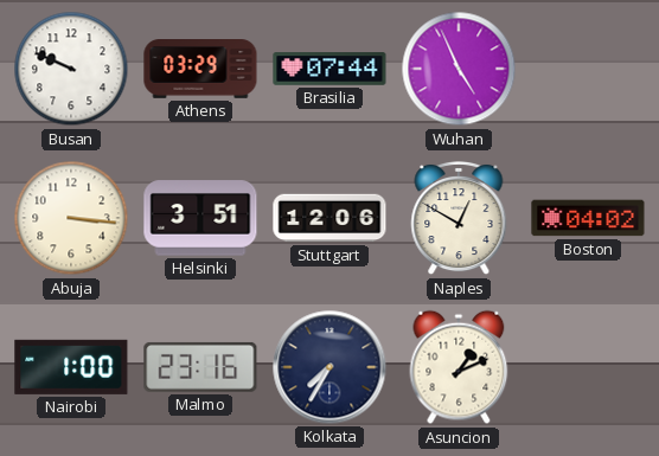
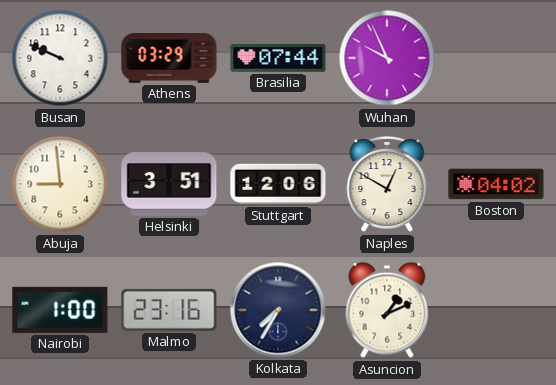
Wuhan: 4:56 -> 9:56
Abuja: 3:16 -> 8:59
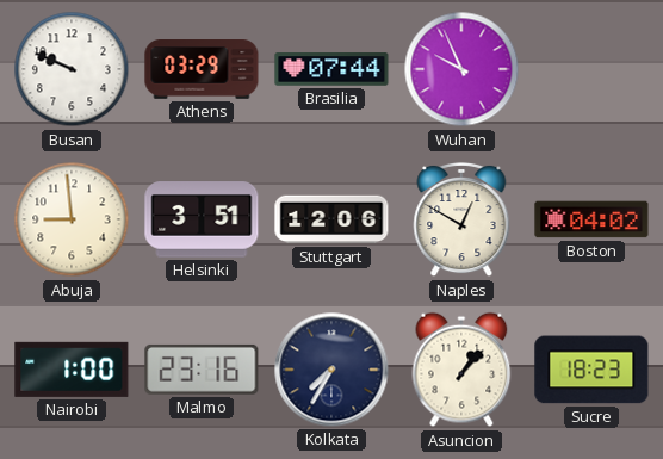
Asuncion: 1:11 -> 1:07
Sucre: none -> 18:23
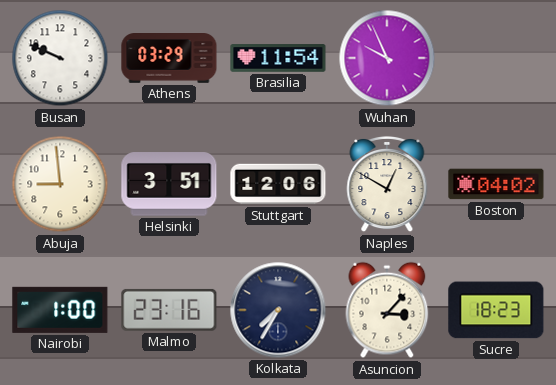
Brasilia: 07:44 -> 11:54
Asuncion: 1:07 -> 3:07
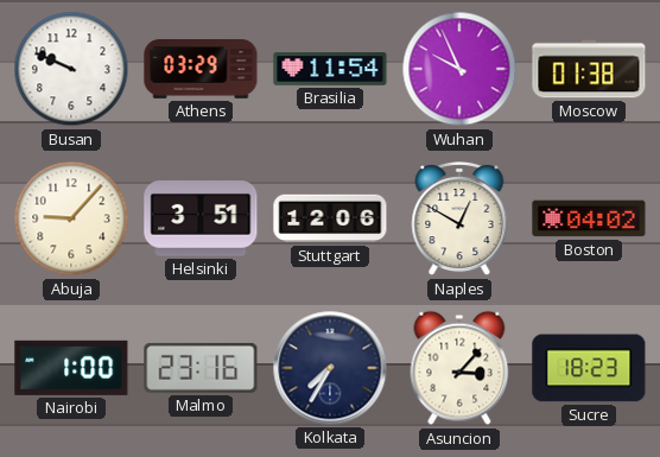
Moscow: none -> 01:38
Abuja: 8:59 -> 9:07
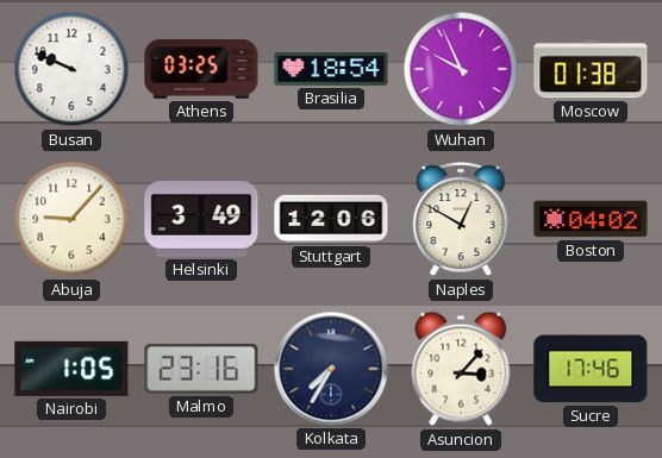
Athens: 03:29 -> 03:25
Brasilia: 11:54 -> 18:54
Helsinki: 3:51 -> 3:49
Nairobi: 1:00 -> 1:05
Sucre: 18:23 -> 17:46
